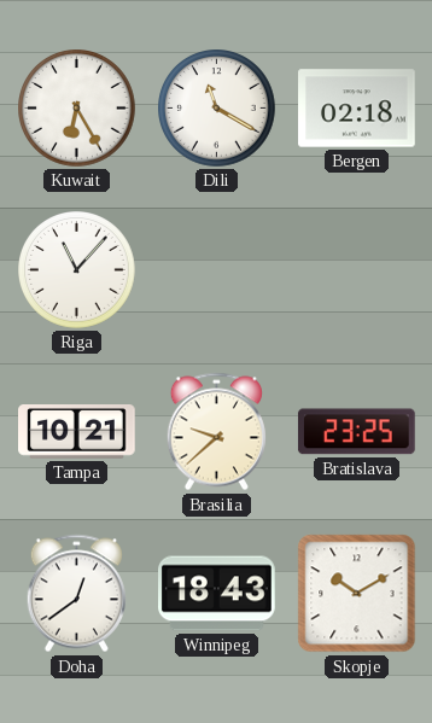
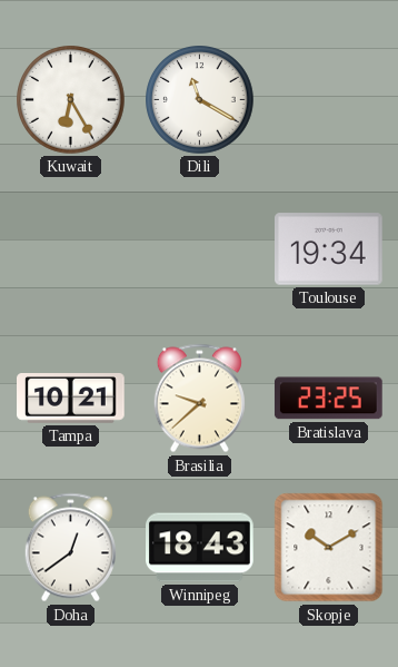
Bergen: 02:18 -> none
Riga: 11:07 -> none
Toulouse: none -> 19:34
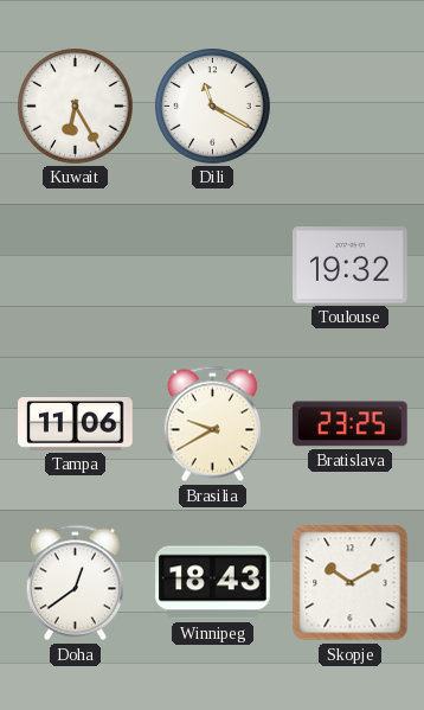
Toulouse: 19:34 -> 19:32
Tampa: 10:21 -> 11:06
Brasilia: 9:38 -> 9:40
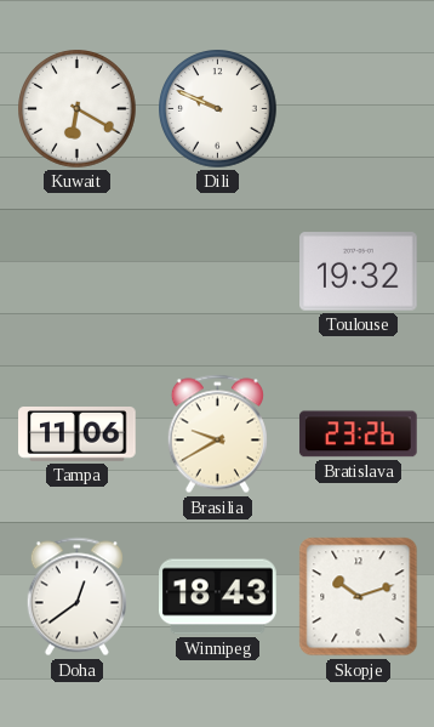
Kuwait: 6:25 -> 6:20
Dili: 11:20 -> 9:49
Bratislava: 23:25 -> 23:26
Skopje: 10:10 -> 10:12
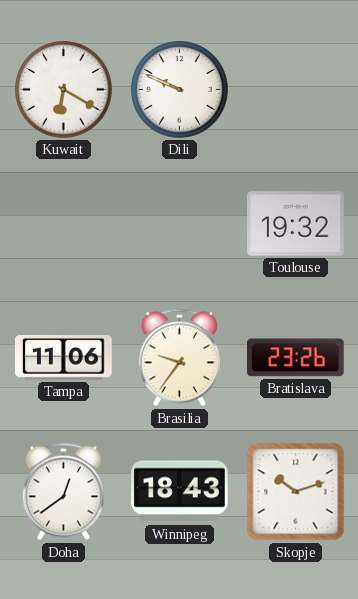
Brasilia: 9:40 -> 9:36
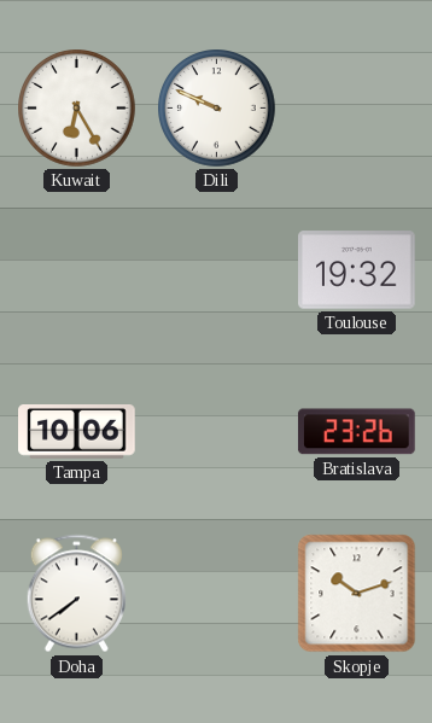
Kuwait: 6:20 -> 6:25
Tampa: 11:06 -> 10:06
Brasilia: 9:36 -> none
Doha: 12:39 -> 7:39
Winnipeg: 18:43 -> none
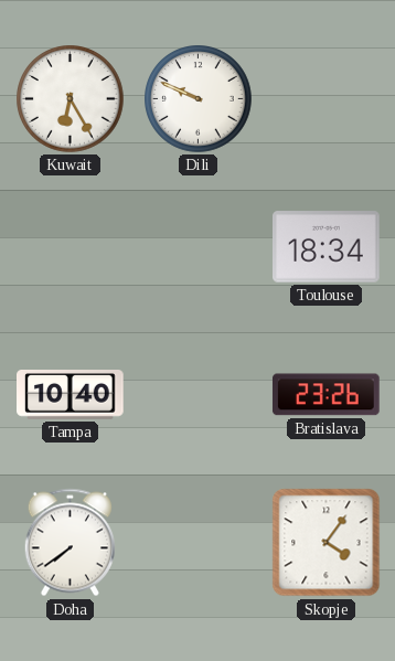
Toulouse: 19:32 -> 18:34
Tampa: 10:06 -> 10:40
Skopje: 10:12 -> 4:06
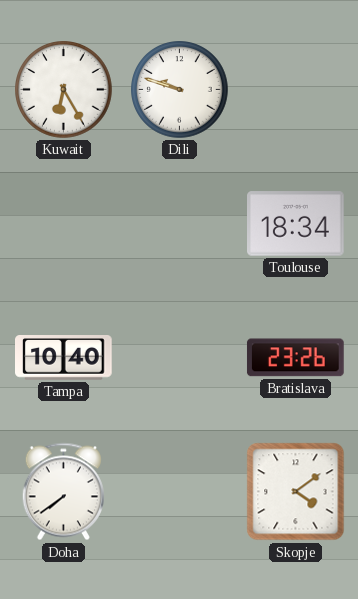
Dili: 9:49 -> 9:48
Skopje: 4:06 -> 4:09
